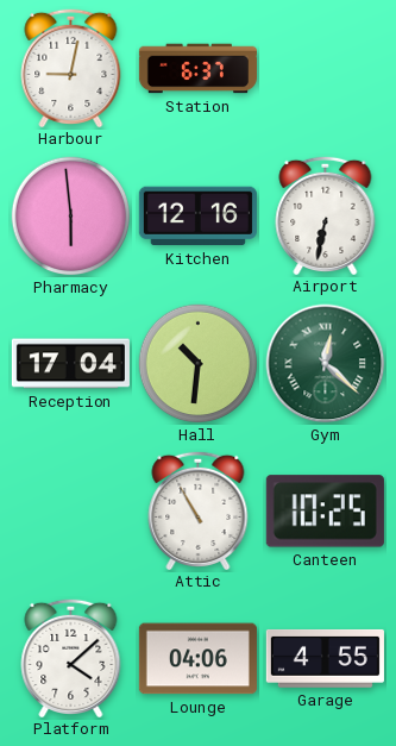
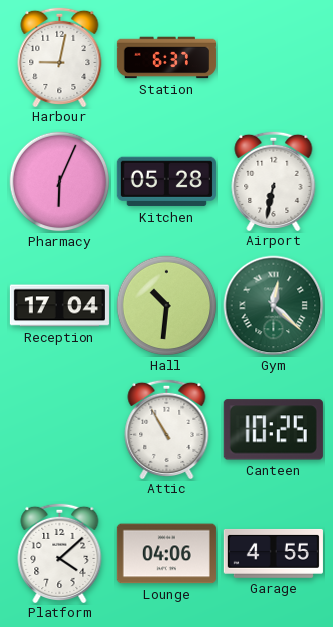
Pharmacy: 5:59 -> 6:04
Kitchen: 12:16 -> 05:28
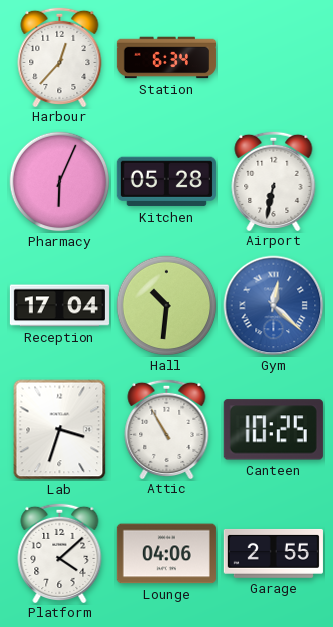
Harbour: 9:02 -> 12:37
Station: 6:37 -> 6:34
Gym dial: green -> blue
Lab: none -> 3:33
Garage: 4:55 -> 2:55
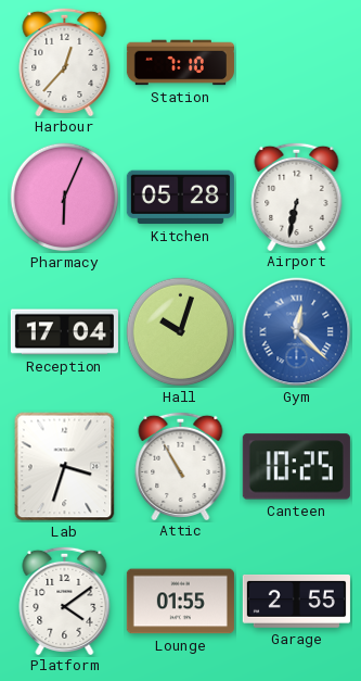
Station: 6:34 -> 7:10
Hall: 10:31 -> 10:03
Platform: 4:08 -> 4:09
Lounge: 04:06 -> 01:55
